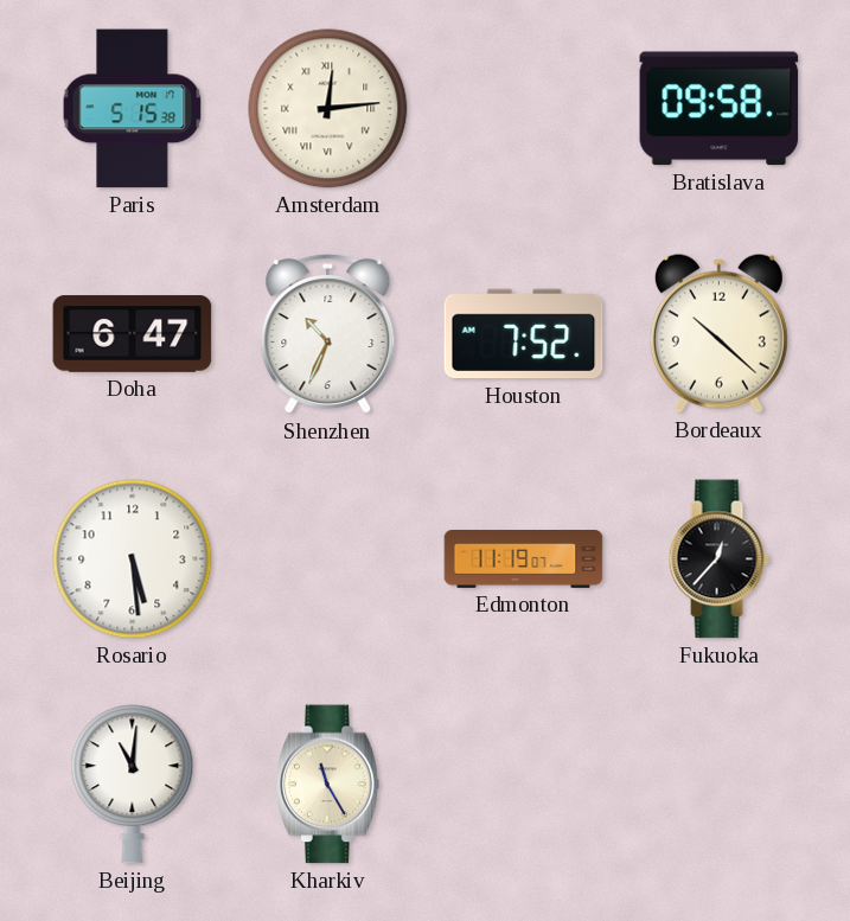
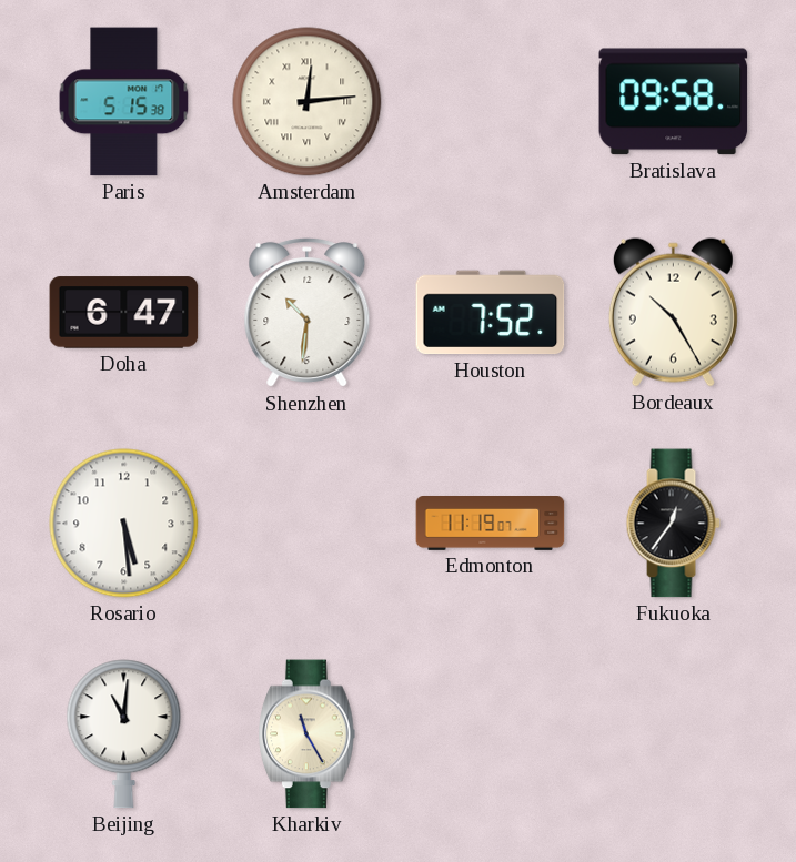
Shenzhen: 10:34 -> 10:31
Bordeaux: 10:22 -> 10:25
Fukuoka: 12:37 -> 12:36
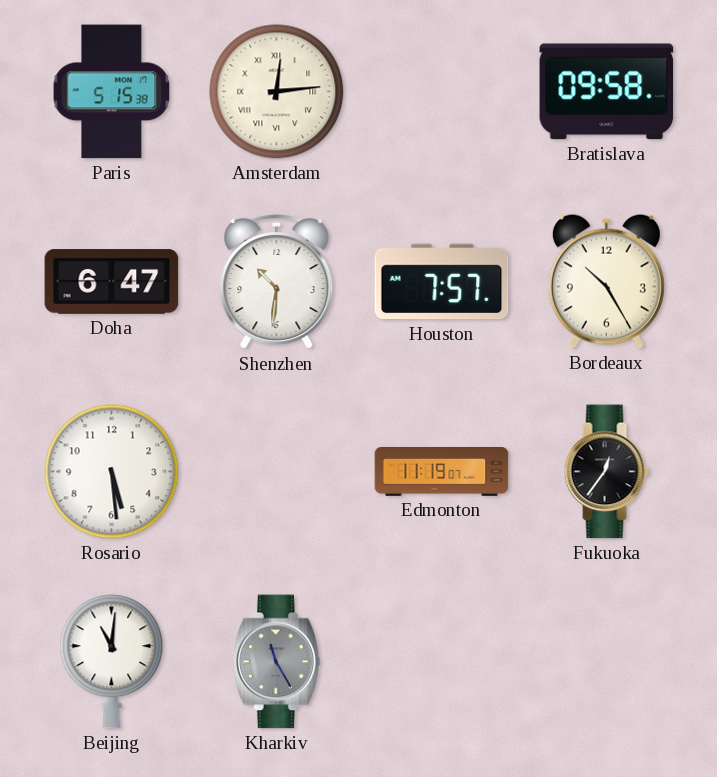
Houston: 7:52 -> 7:57
Kharkiv dial: cream -> grey
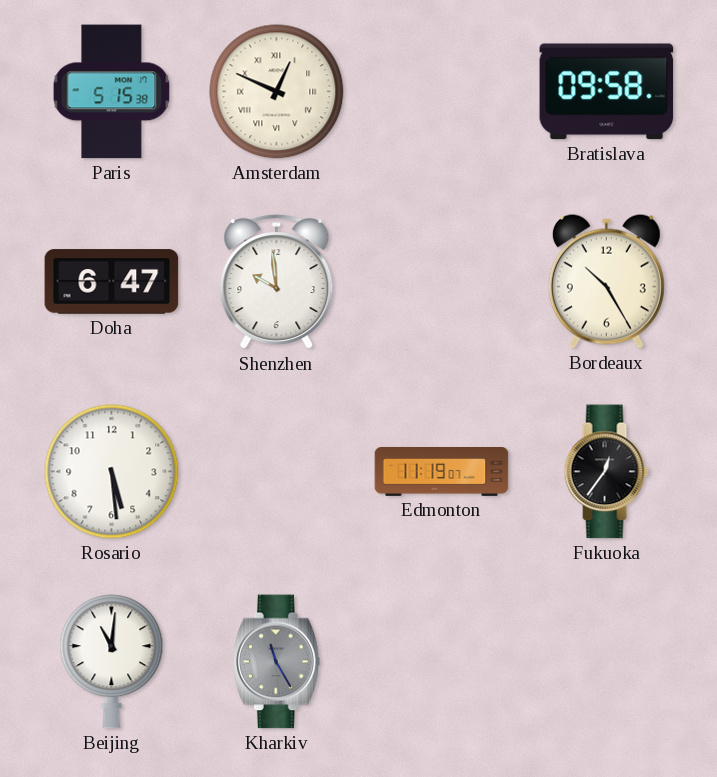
Amsterdam: 12:14 -> 12:49
Shenzhen: 10:31 -> 9:59
Houston: 7:57 -> none
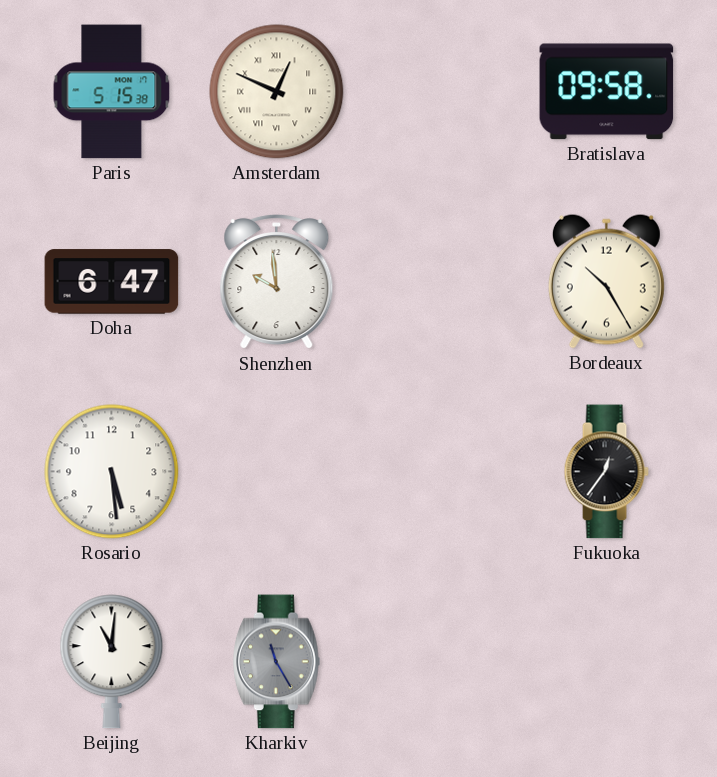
Edmonton: 11:19 -> none
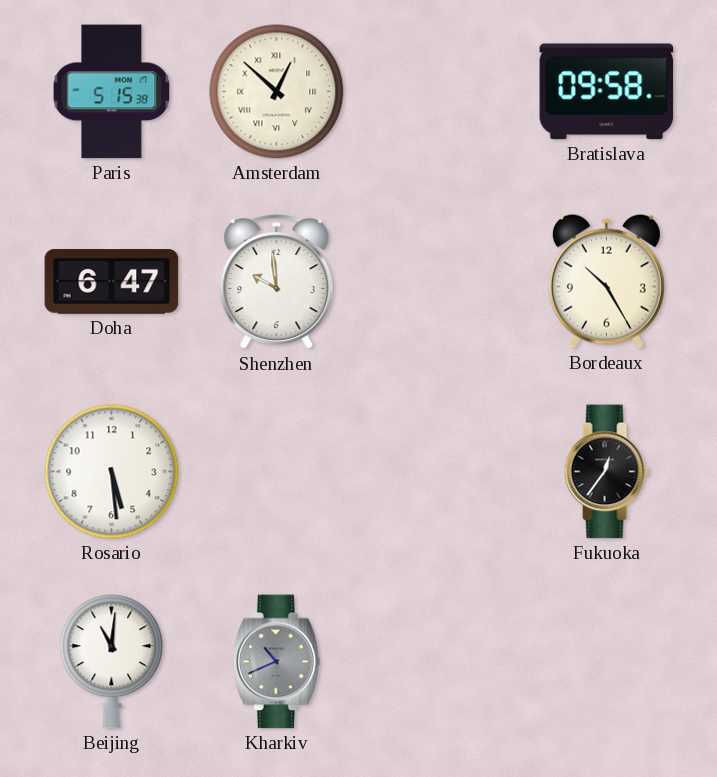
Amsterdam: 12:49 -> 12:52
Kharkiv: 11:25 -> 10:41
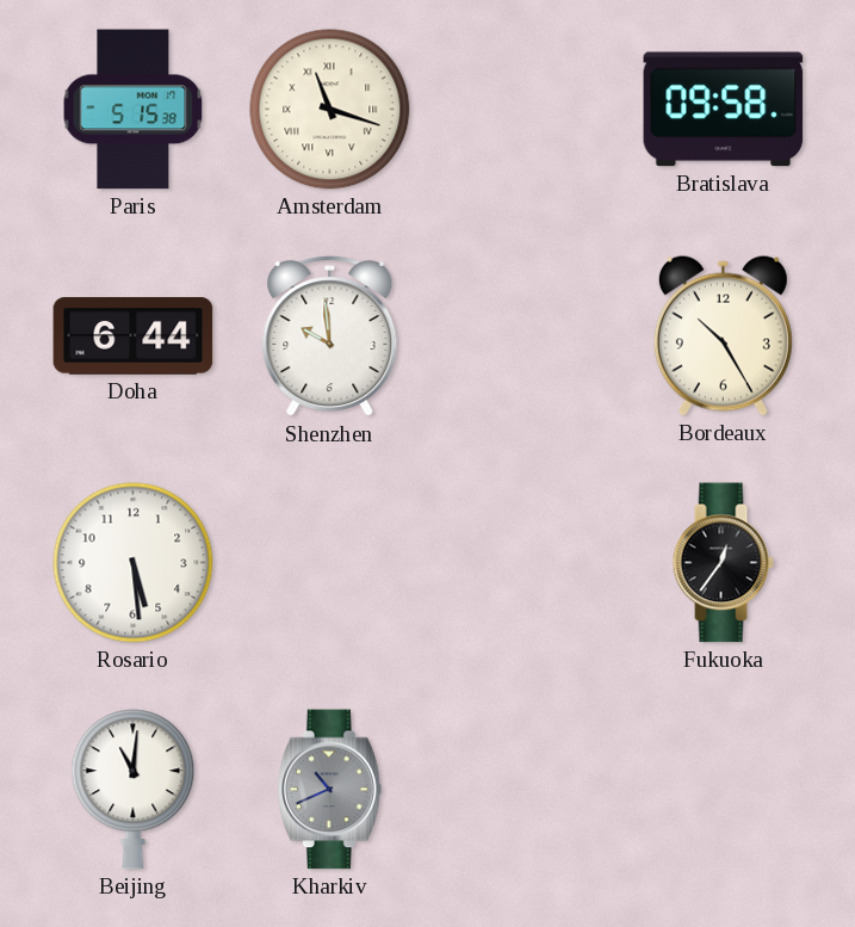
Amsterdam: 12:52 -> 11:18
Doha: 6:47 -> 6:44
